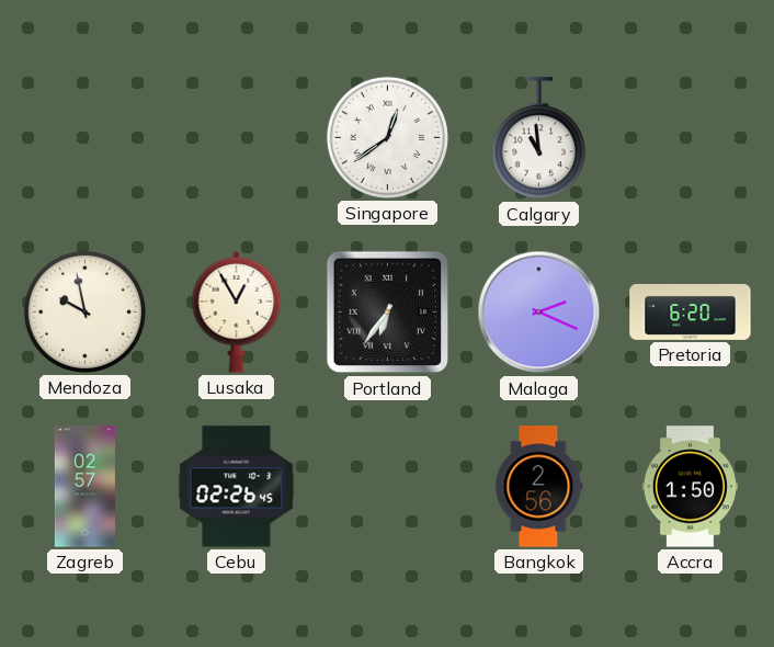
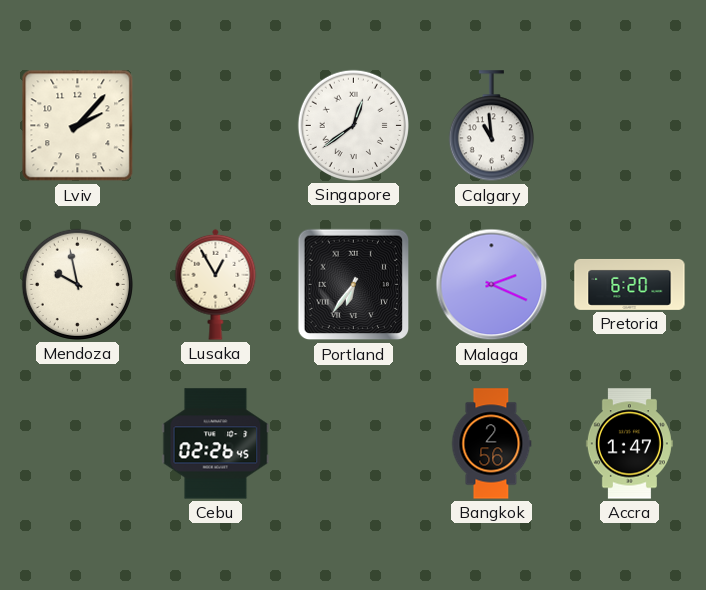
Lviv: none -> 2:07
Zagreb: 02:57 -> none
Accra: 1:50 -> 1:47
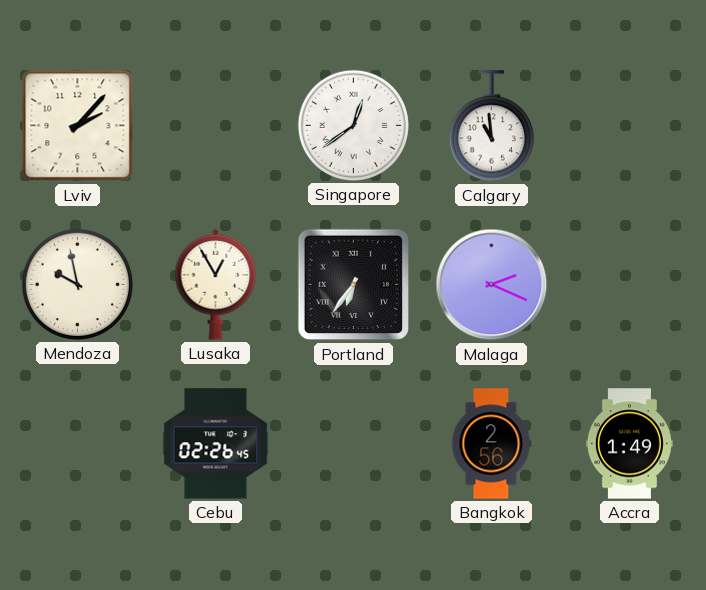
Pretoria: 6:20 -> none
Accra: 1:47 -> 1:49
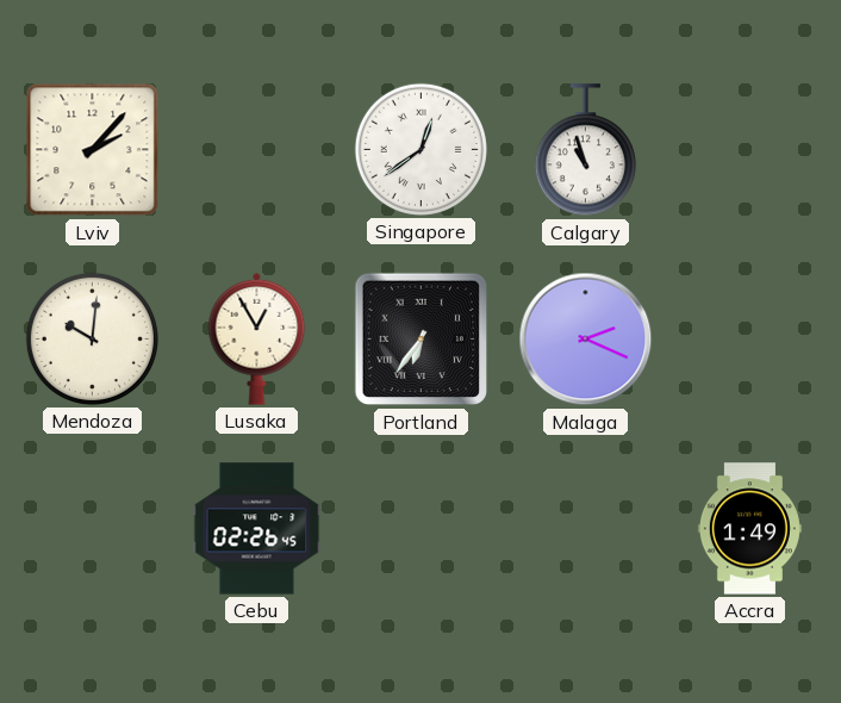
Calgary: 10:59 -> 10:57
Mendoza: 9:58 -> 10:01
Bangkok: 2:56 -> none
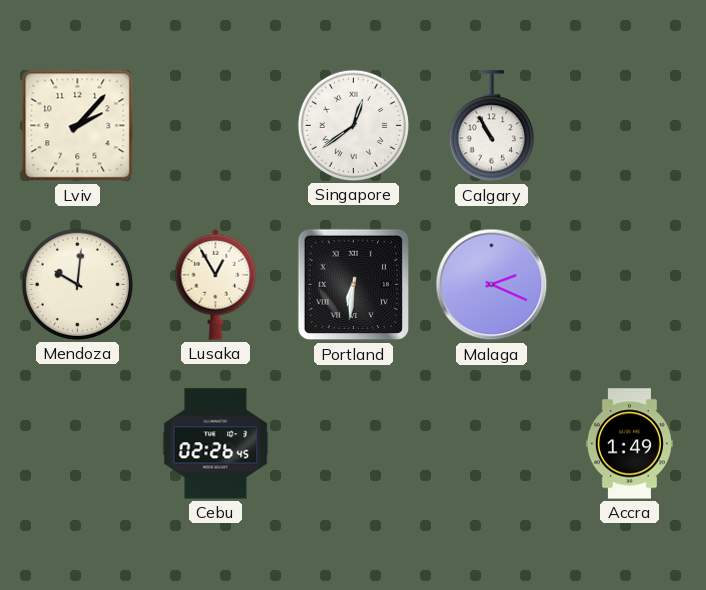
Calgary: 10:57 -> 10:55
Portland: 6:36 -> 6:31
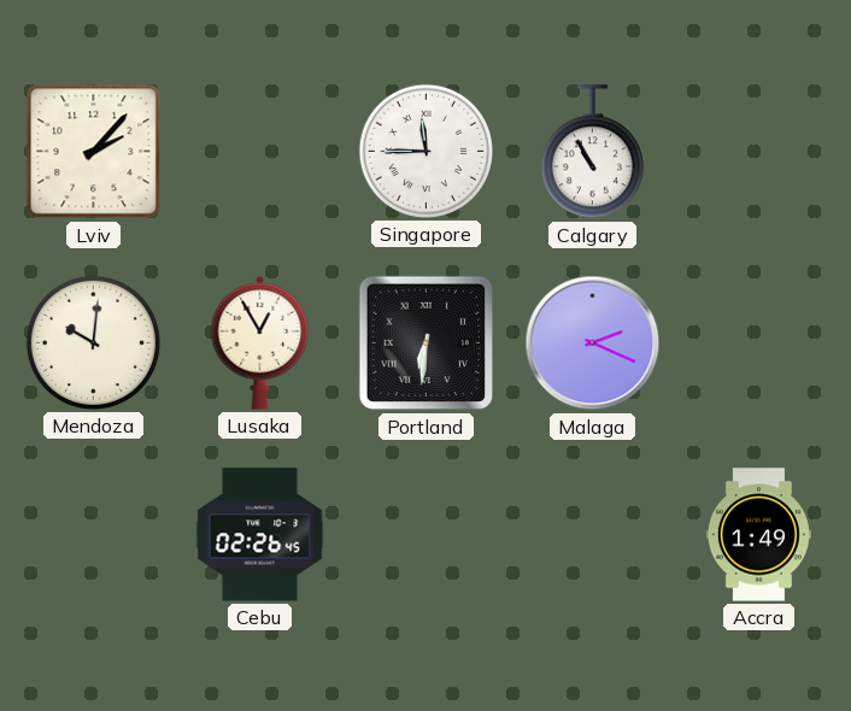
Singapore: 12:39 -> 11:45
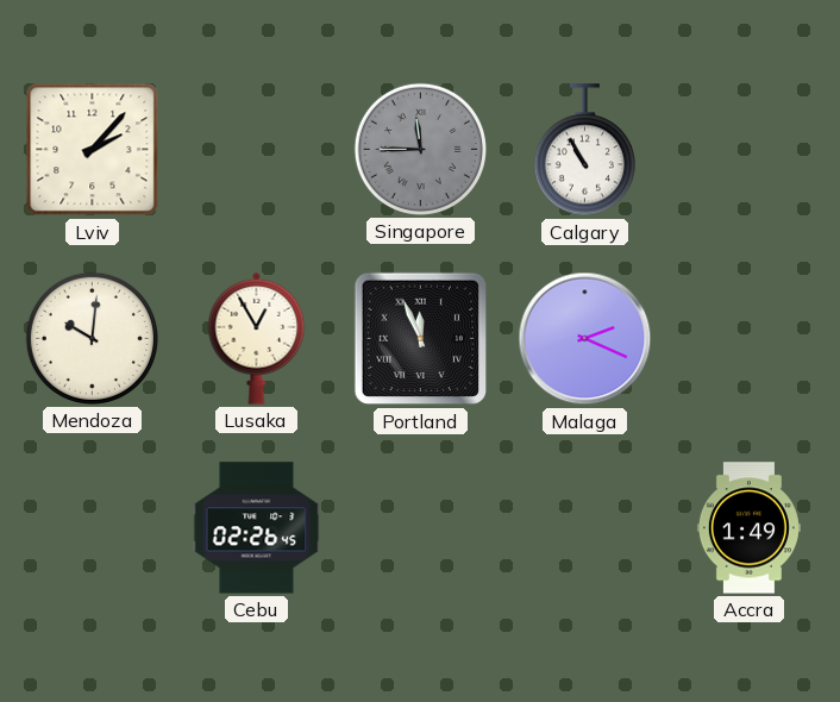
Singapore dial: white -> grey
Portland: 6:31 -> 11:56
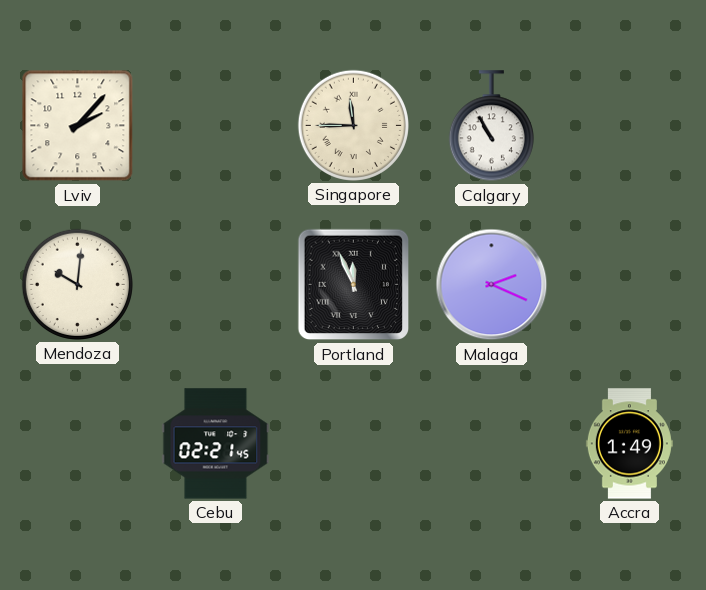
Singapore dial: grey -> cream
Lusaka: 12:55 -> none
Cebu: 02:26 -> 02:21
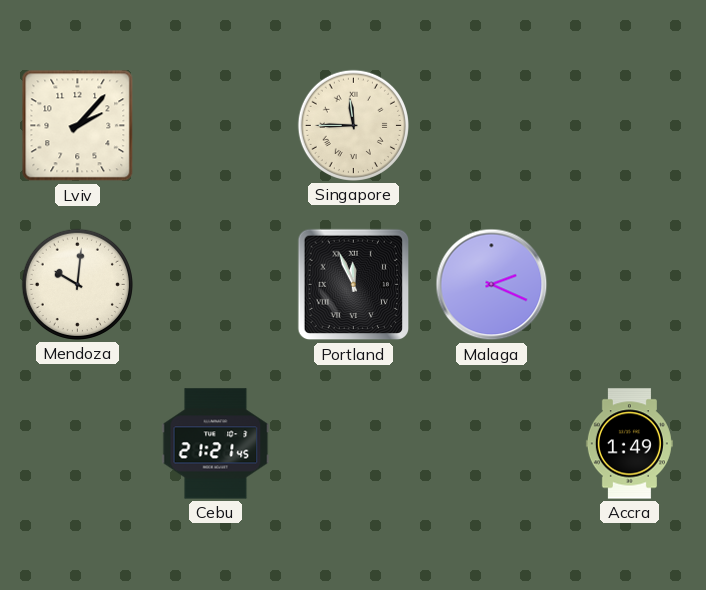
Calgary: 10:55 -> none
Cebu: 02:21 -> 21:21
